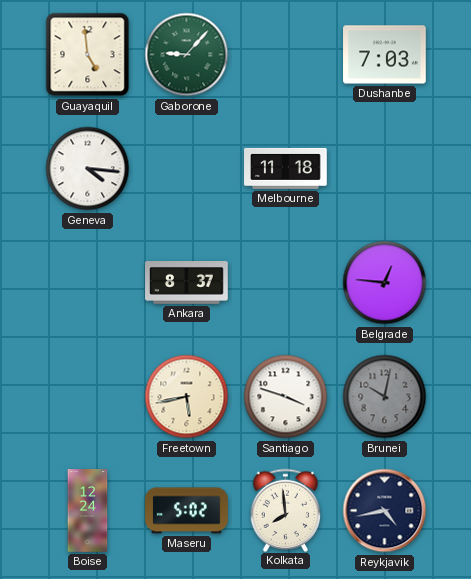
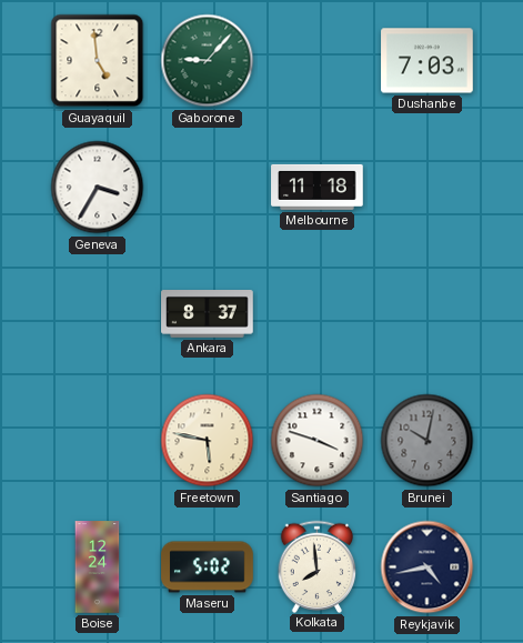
Geneva: 4:16 -> 3:35
Belgrade: 12:46 -> none
Freetown: 5:43 -> 5:47
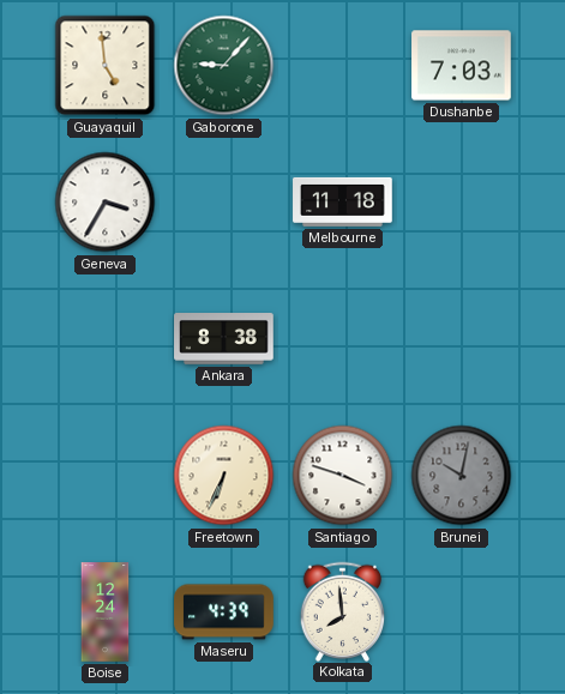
Ankara: 8:37 -> 8:38
Freetown: 5:47 -> 6:34
Maseru: 5:02 -> 4:39
Reykjavik: 4:43 -> none
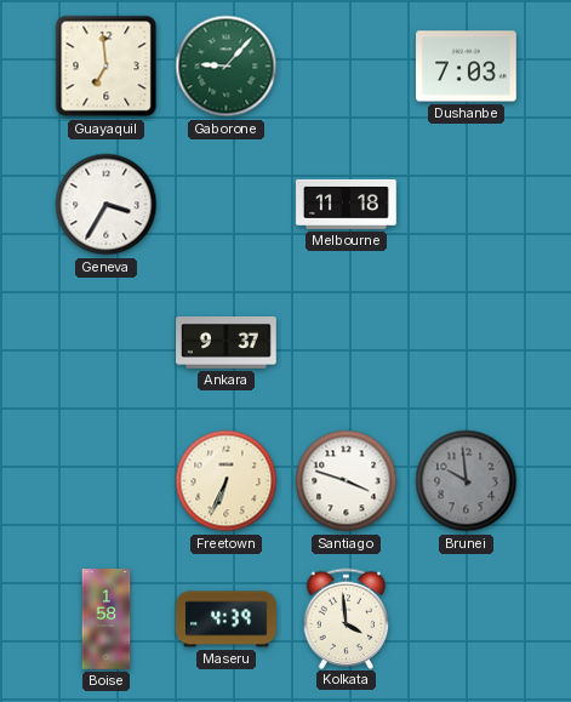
Guayaquil: 4:59 -> 6:59
Ankara: 8:38 -> 9:37
Brunei: 10:02 -> 9:59
Boise: 12:24 -> 1:58
Kolkata: 7:59 -> 3:59
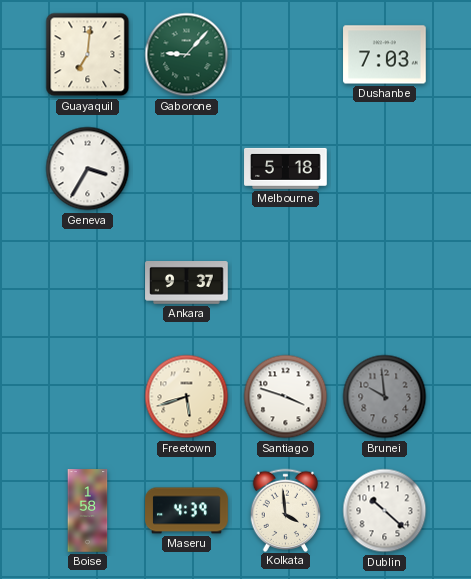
Guayaquil: 6:59 -> 7:01
Melbourne: 11:18 -> 5:18
Freetown: 6:34 -> 5:42
Dublin: none -> 10:22
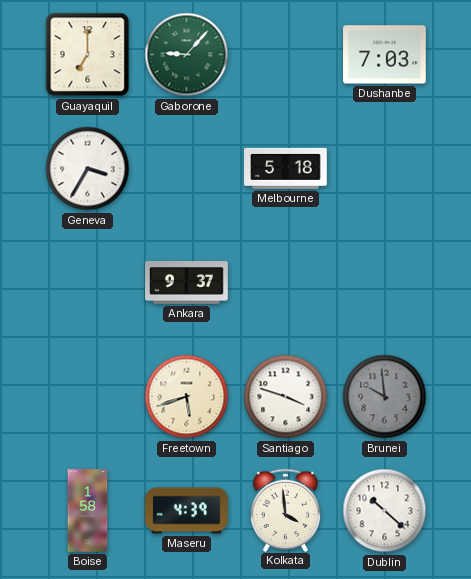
Guayaquil: 7:01 -> 7:00
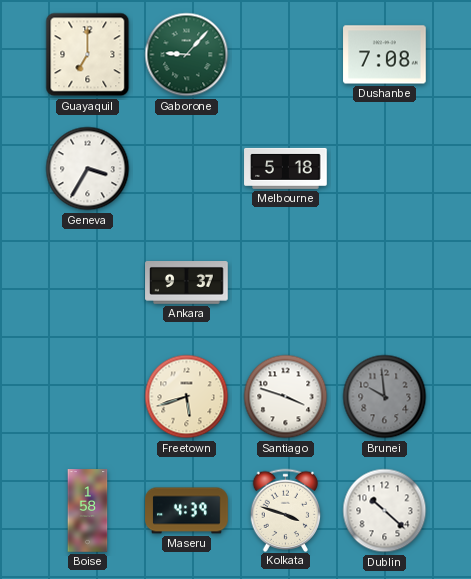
Dushanbe: 7:03 -> 7:08
Kolkata: 3:59 -> 3:48
